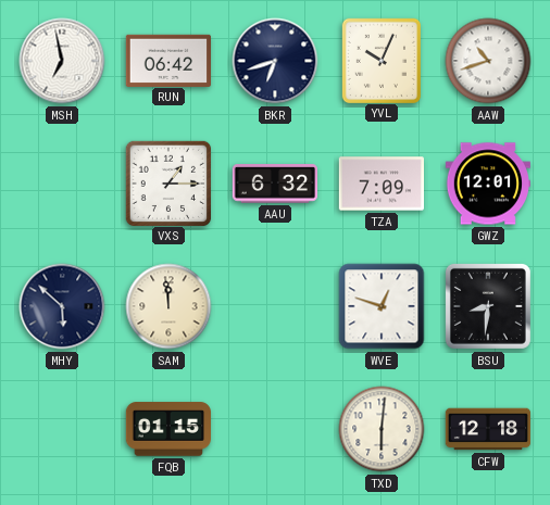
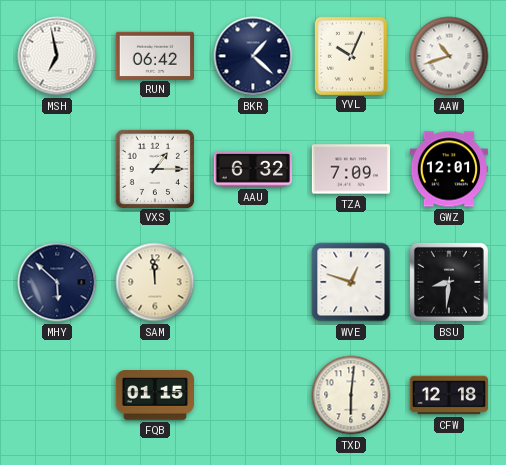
BKR: 6:42 -> 1:22
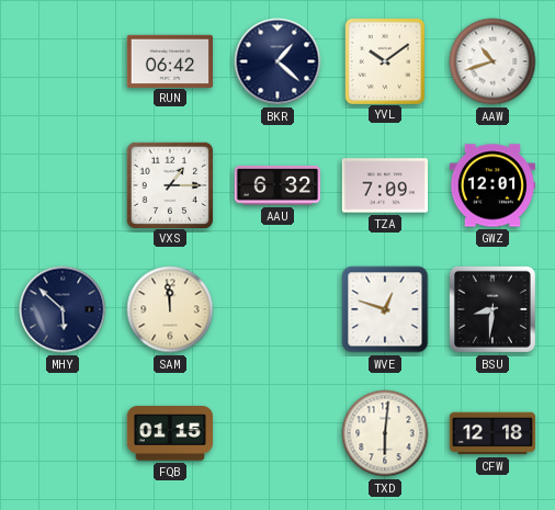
MSH: 6:58 -> none
YVL: 10:04 -> 10:09
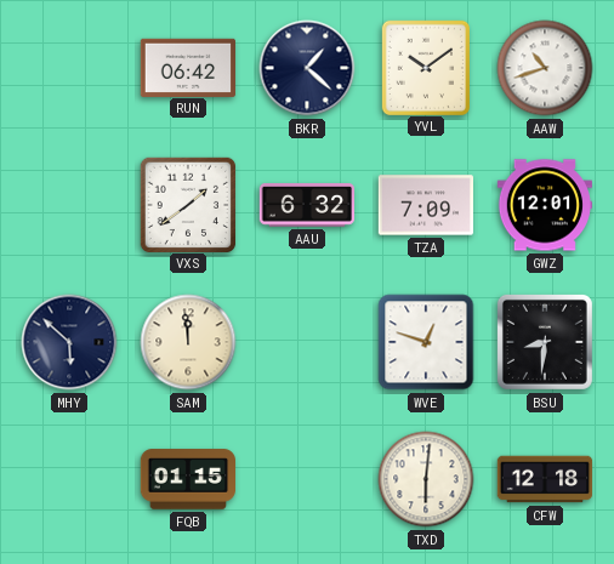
VXS: 1:15 -> 1:39
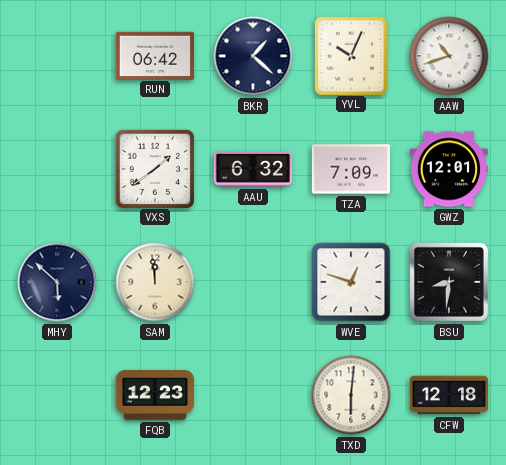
YVL: 10:09 -> 10:04
FQB: 01:15 -> 12:23
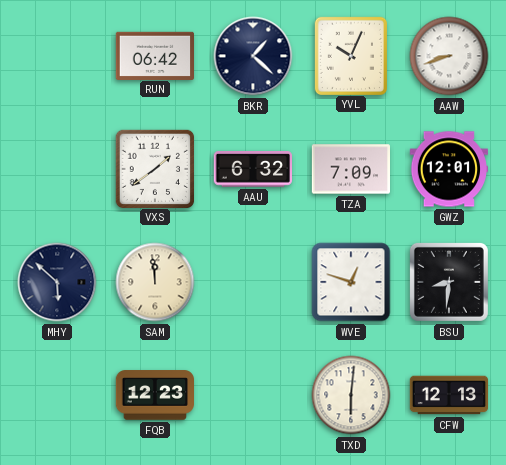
AAW: 10:42 -> 8:42
CFW: 12:18 -> 12:13
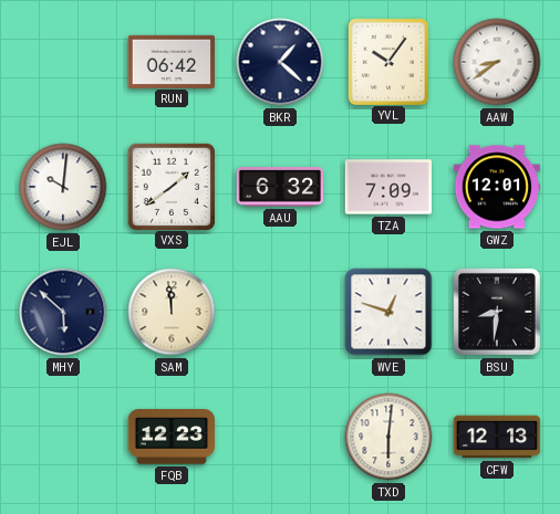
YVL: 10:04 -> 10:06
AAW: 8:42 -> 8:39
EJL: none -> 10:01
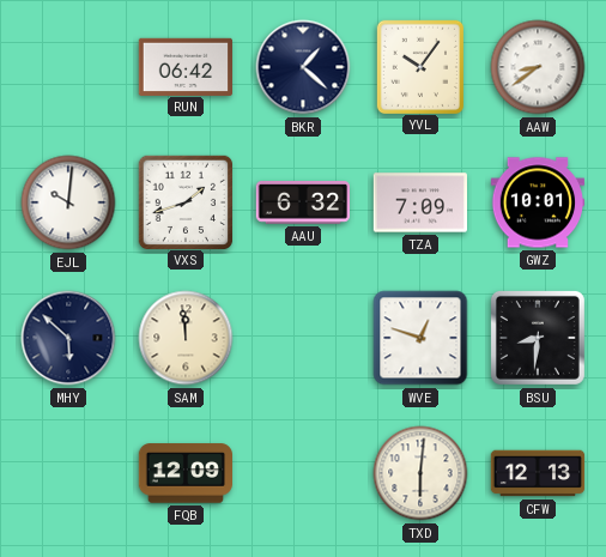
VXS: 1:39 -> 1:42
GWZ: 12:01 -> 10:01
FQB: 12:23 -> 12:09
